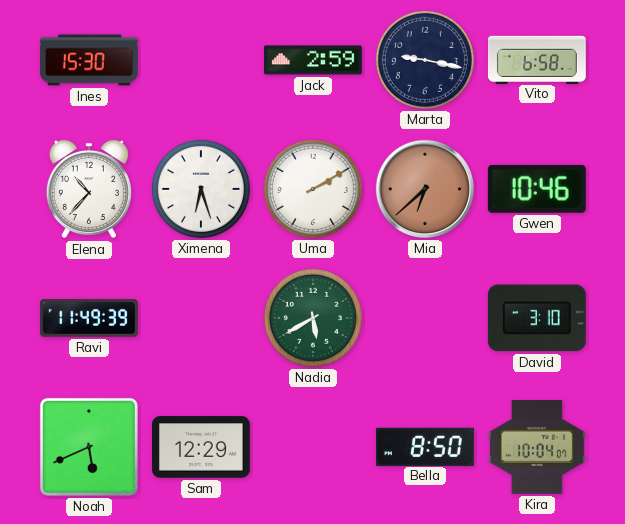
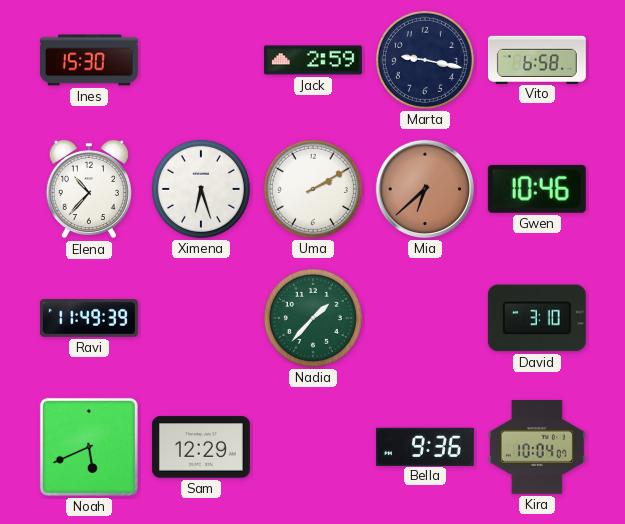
Nadia: 5:40 -> 1:37
Bella: 8:50 -> 9:36
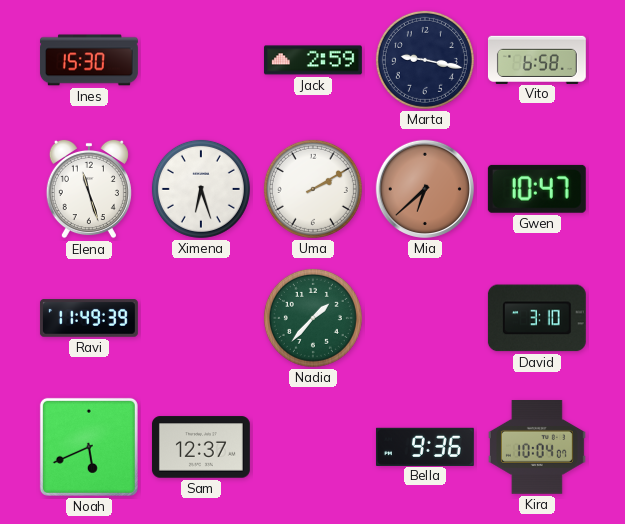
Elena: 10:37 -> 11:27
Gwen: 10:46 -> 10:47
Sam: 12:29 -> 12:37
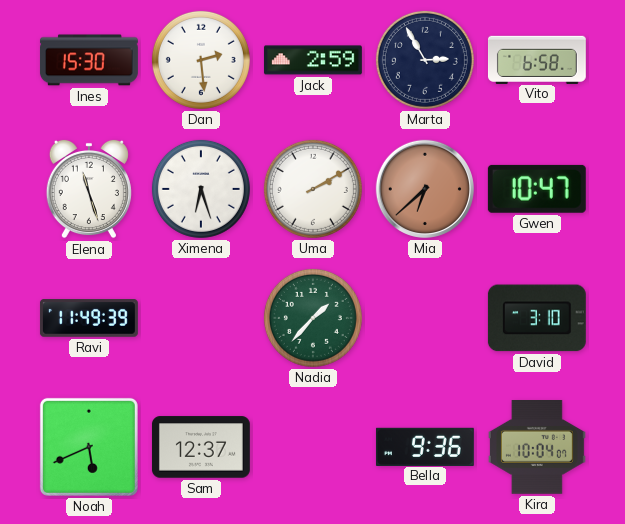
Dan: none -> 2:29
Marta: 9:17 -> 2:55
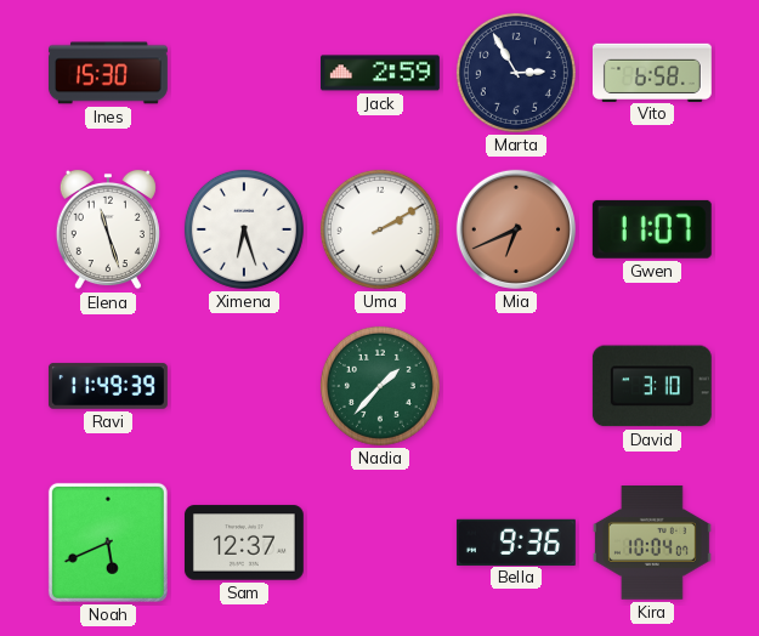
Dan: 2:29 -> none
Mia: 6:38 -> 6:41
Gwen: 10:47 -> 11:07
